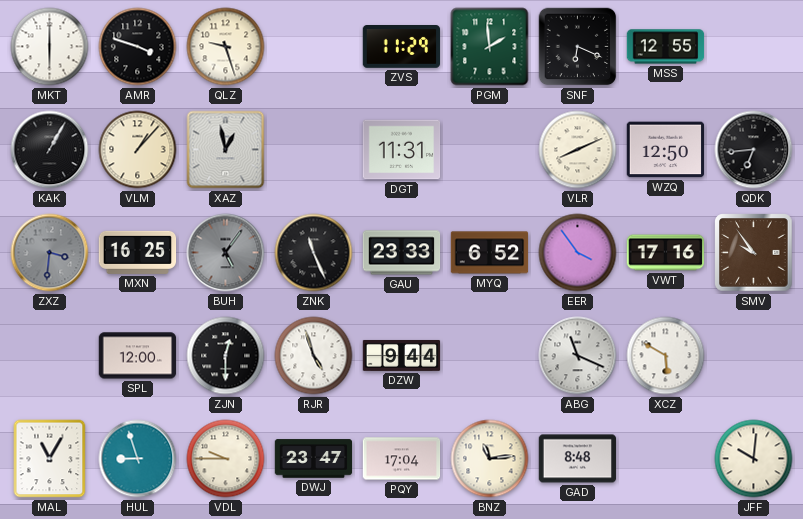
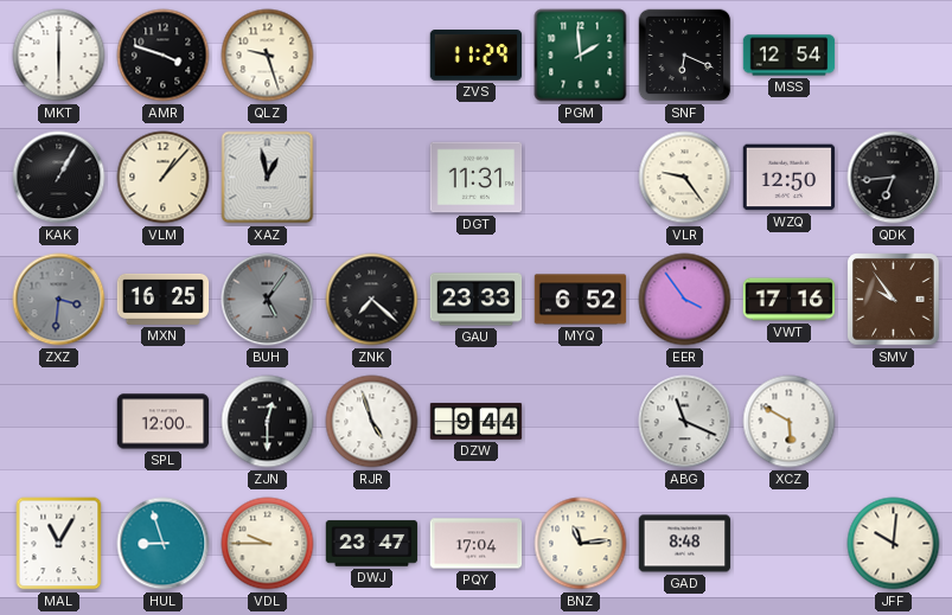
MSS: 12:55 -> 12:54
VLR: 8:11 -> 9:24
ZNK: 11:26 -> 7:22
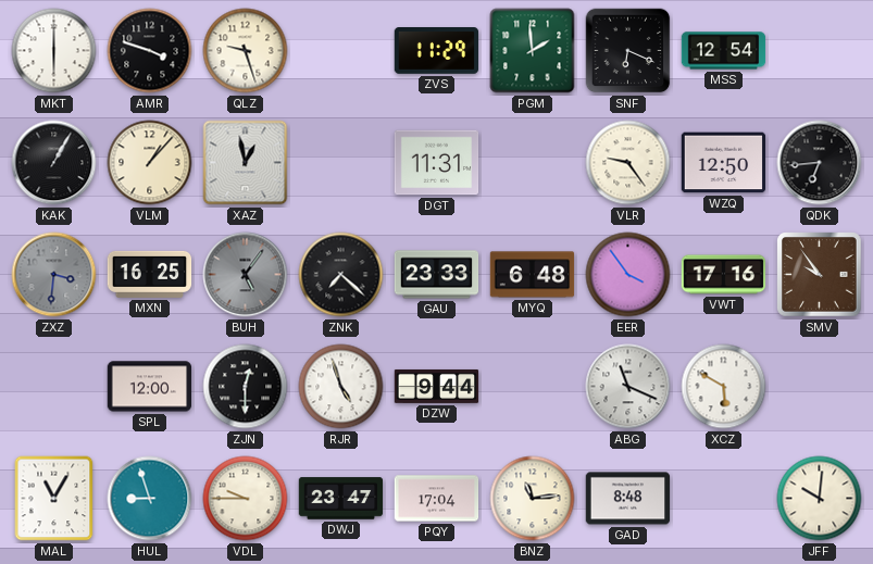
MYQ: 6:52 -> 6:48
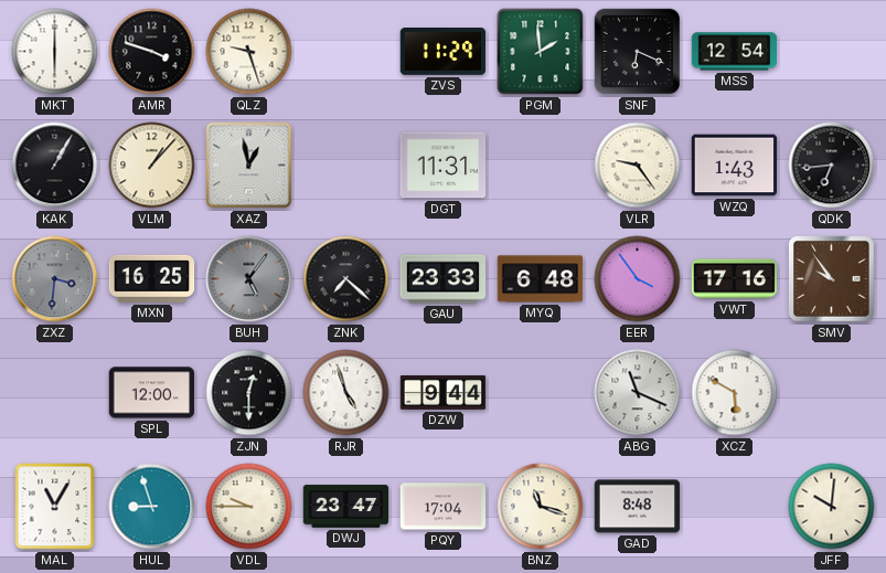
WZQ: 12:50 -> 1:43
BNZ: 11:14 -> 11:18
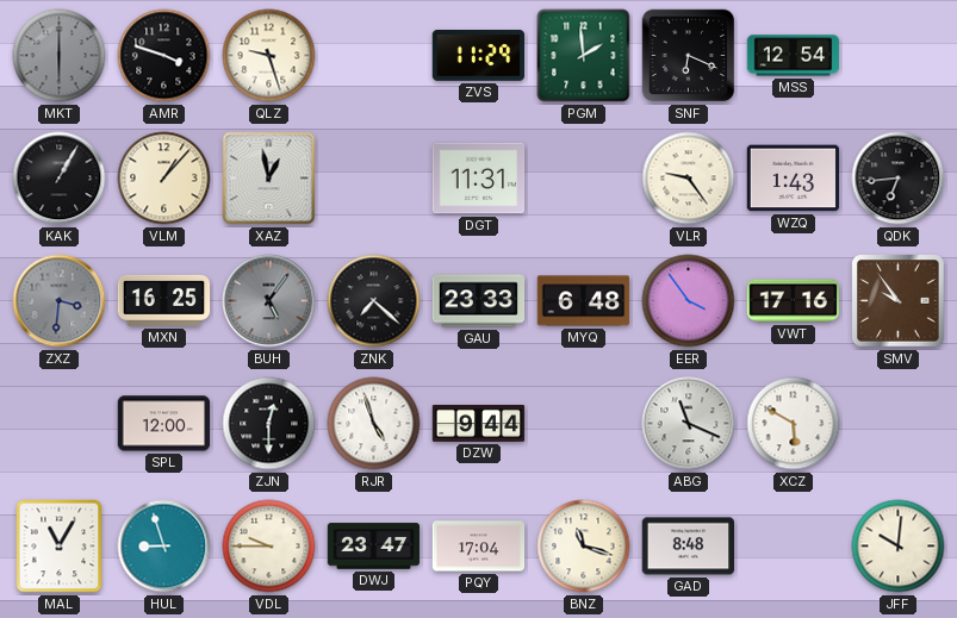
MKT dial: white -> grey
